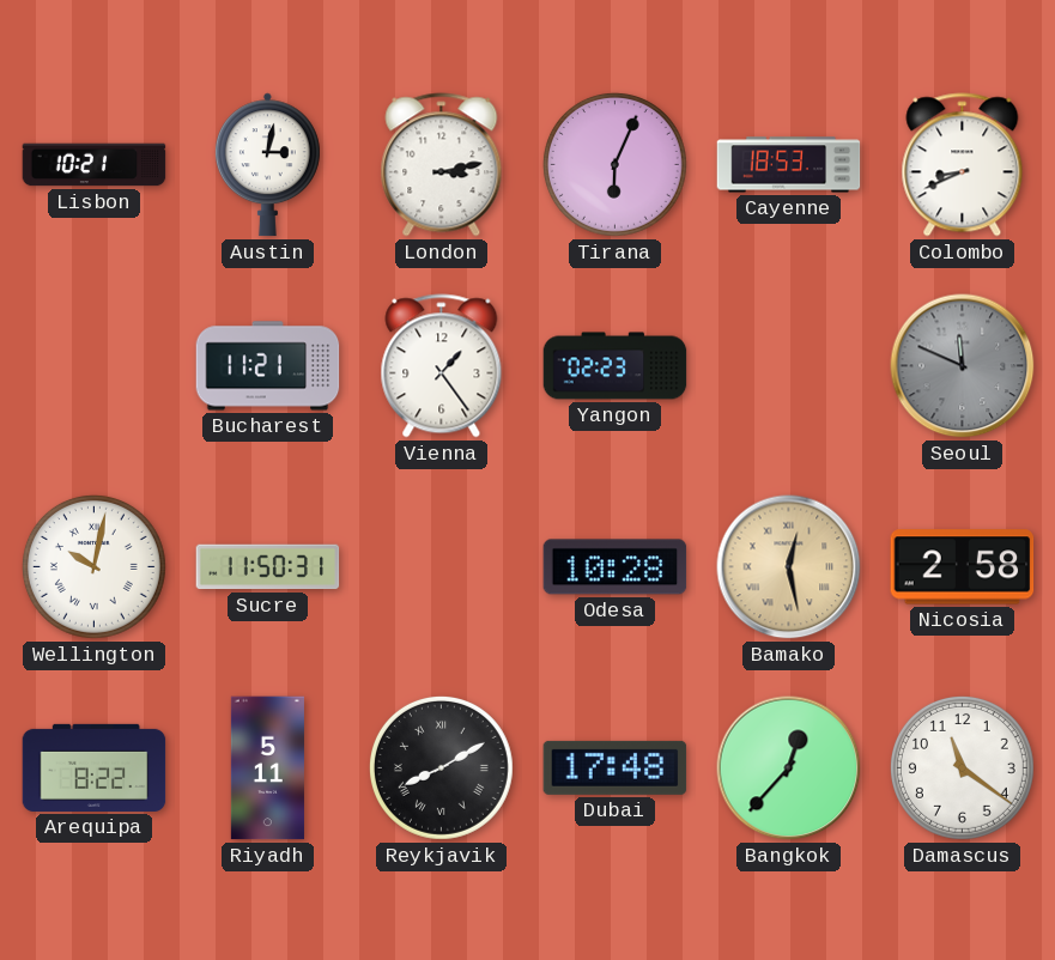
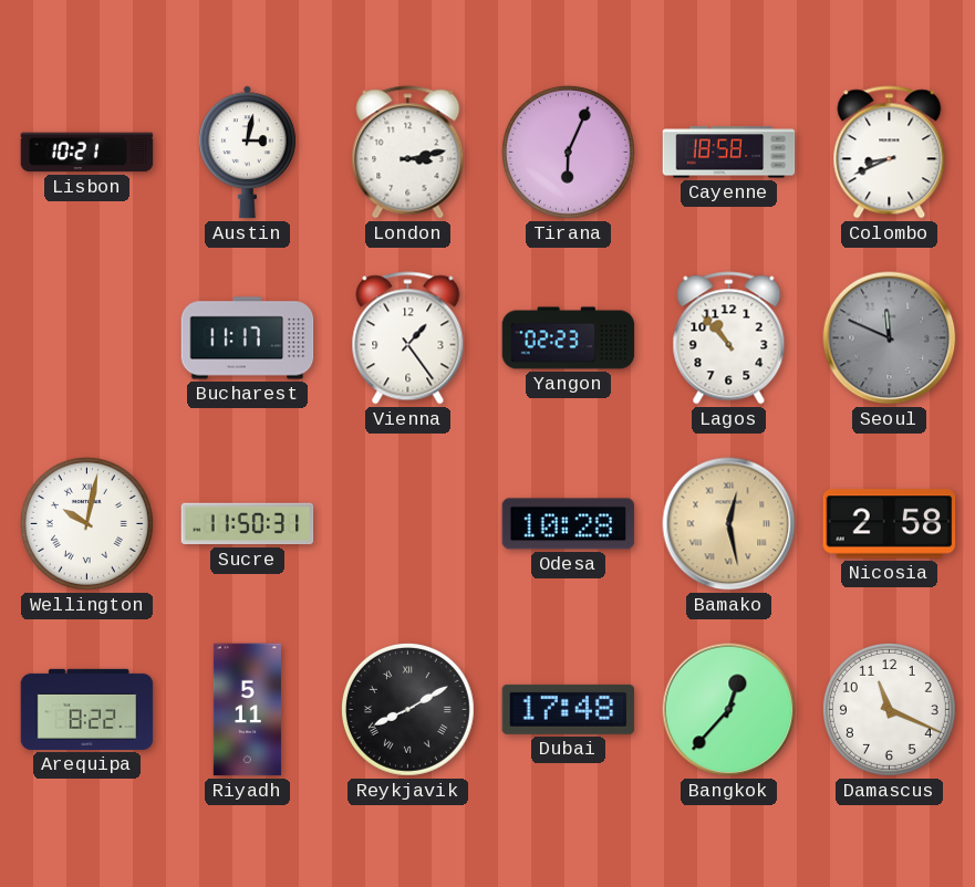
Cayenne: 18:53 -> 18:58
Bucharest: 11:21 -> 11:17
Lagos: none -> 10:53
Damascus: 11:21 -> 11:19
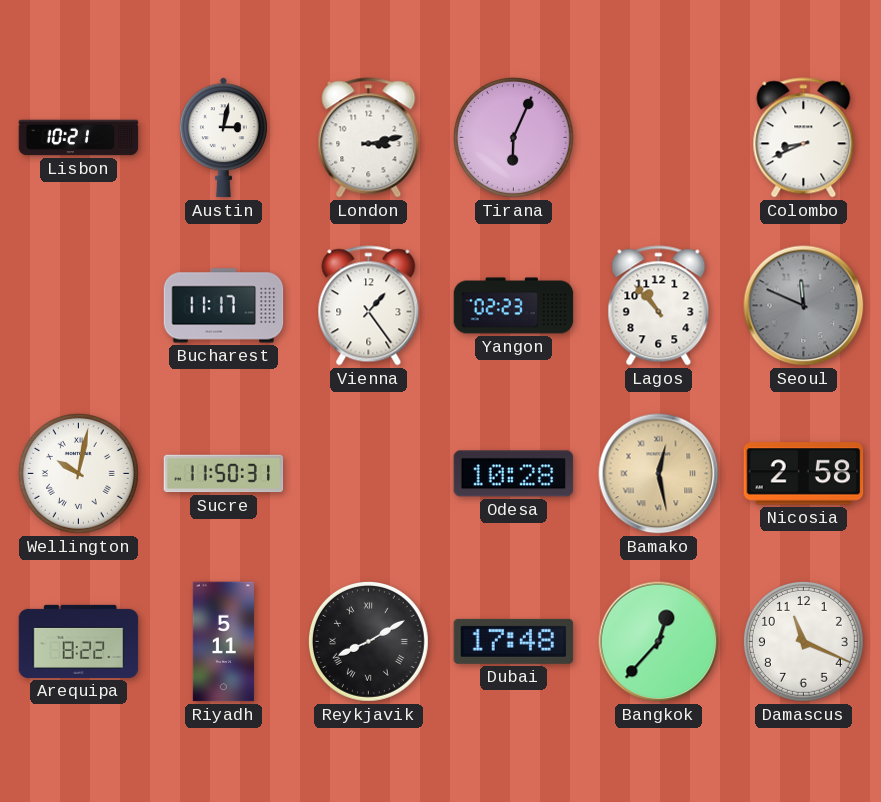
Cayenne: 18:58 -> none
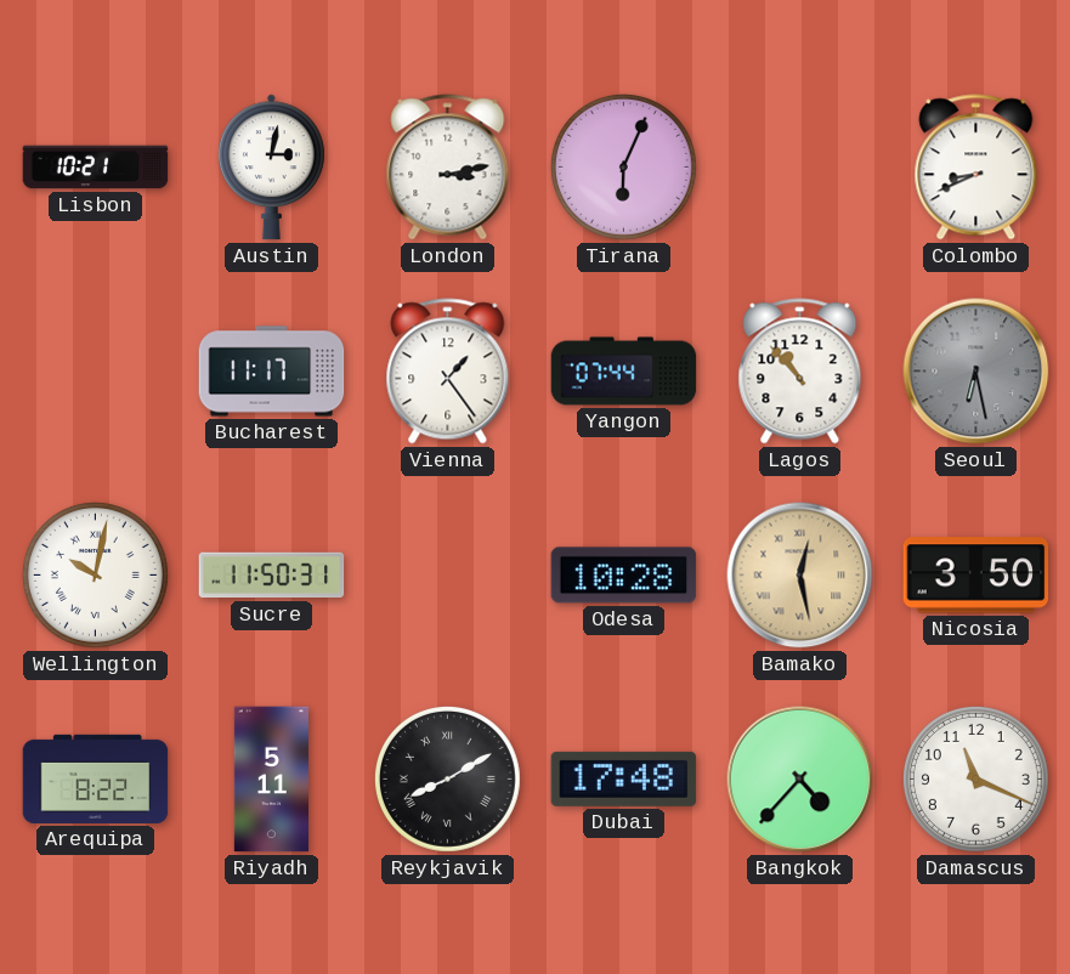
Yangon: 02:23 -> 07:44
Seoul: 11:49 -> 6:28
Nicosia: 2:58 -> 3:50
Bangkok: 12:37 -> 4:37
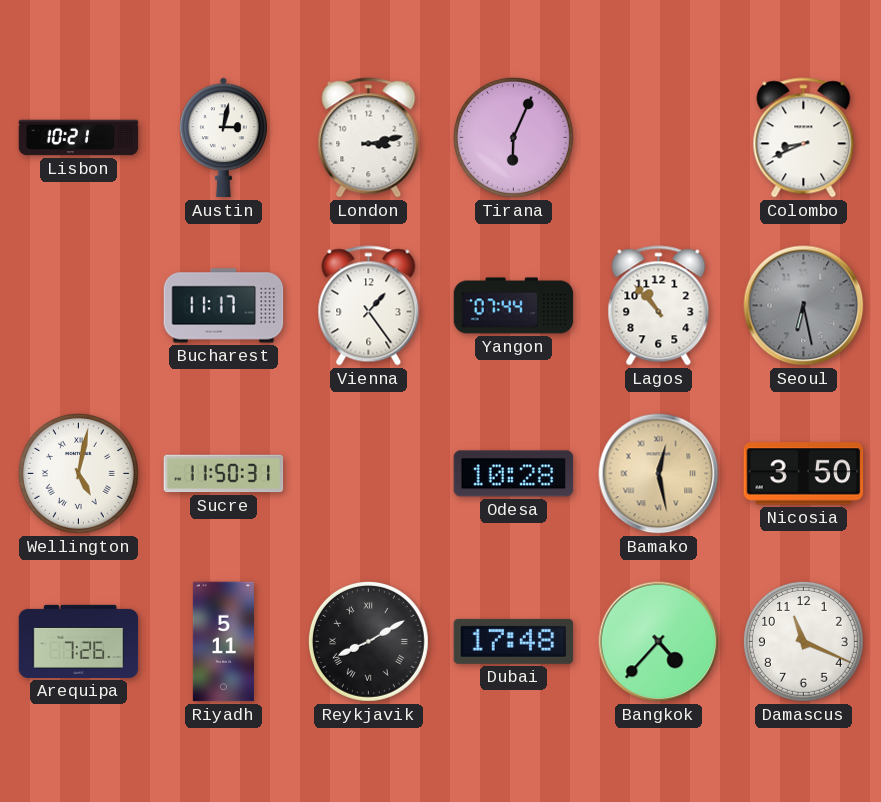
Wellington: 10:02 -> 5:02
Arequipa: 8:22 -> 7:26
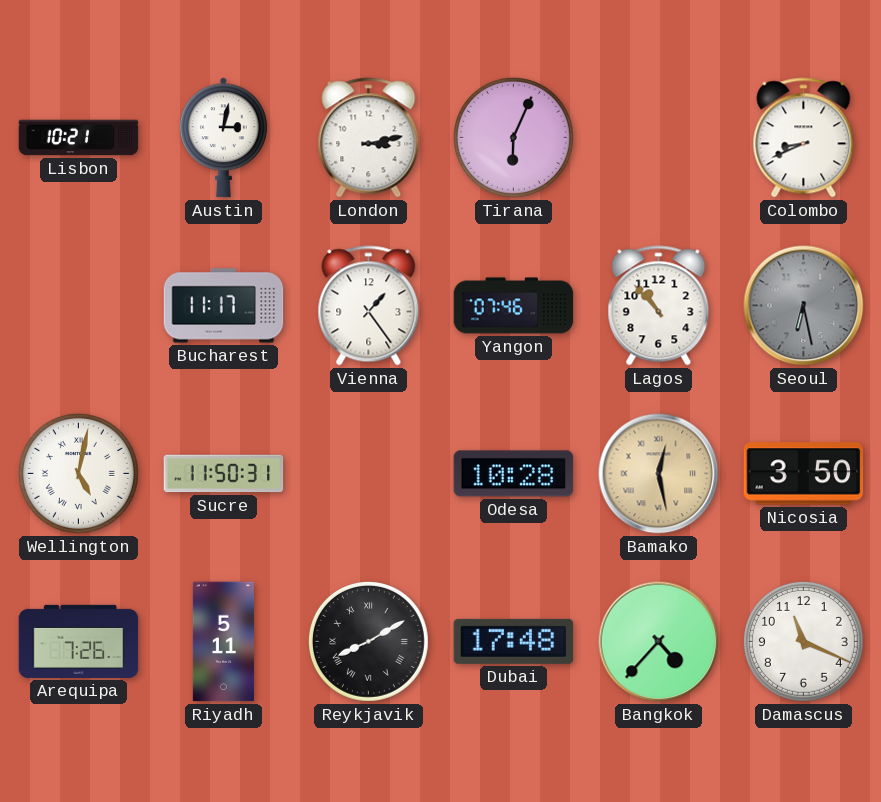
Yangon: 07:44 -> 07:46
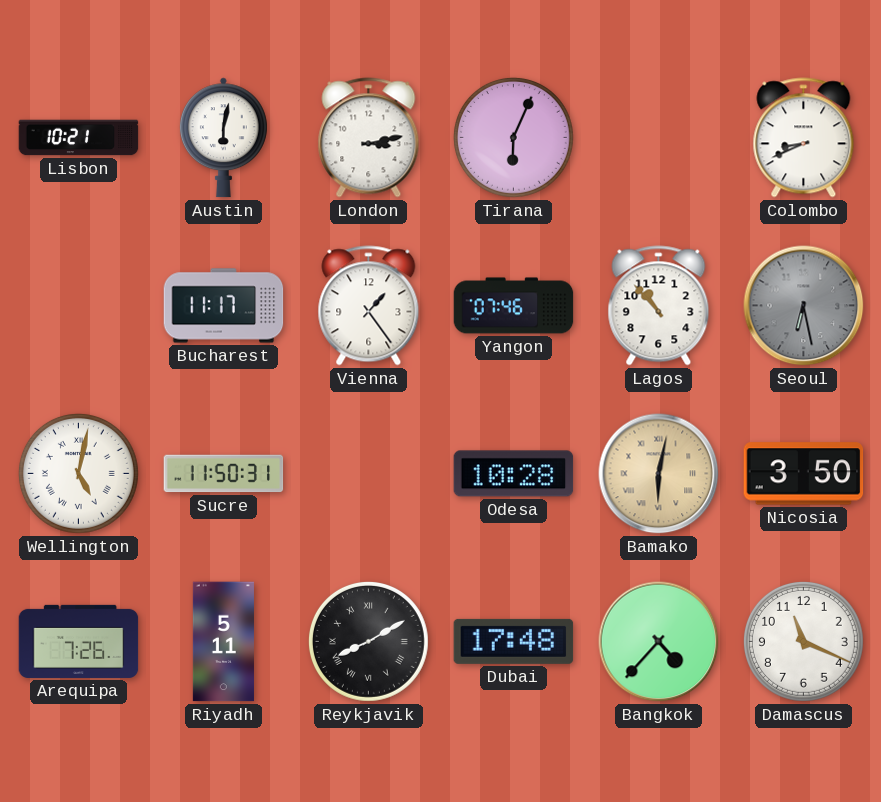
Austin: 3:02 -> 6:02
Bamako: 12:28 -> 6:02
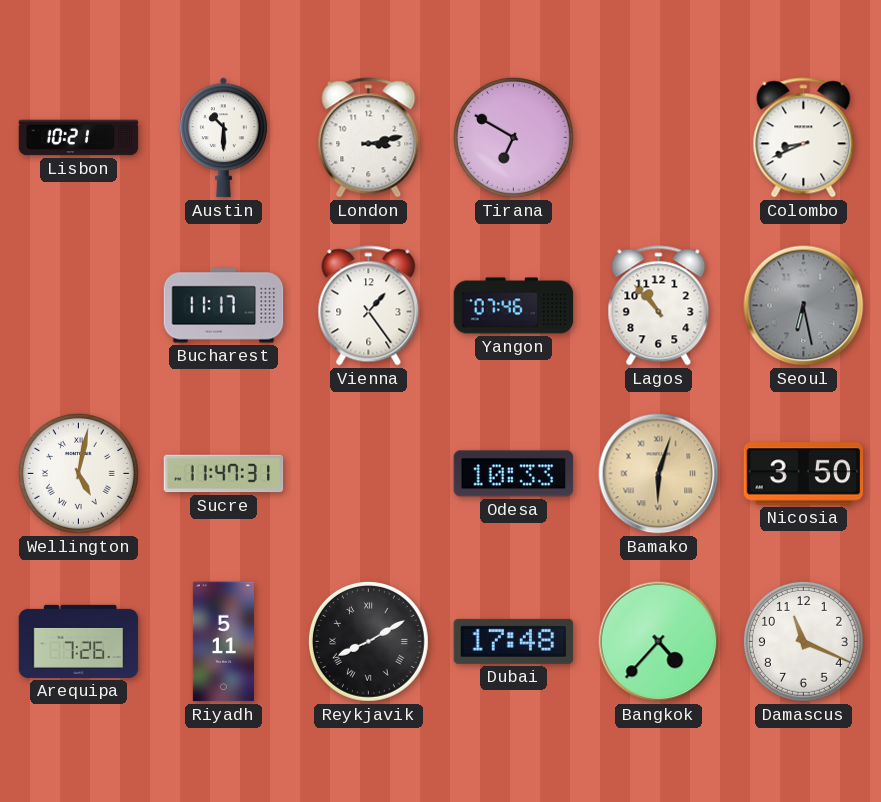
Austin: 6:02 -> 10:30
Tirana: 6:04 -> 6:50
Sucre: 11:50 -> 11:47
Odesa: 10:28 -> 10:33
Bamako: 6:02 -> 6:03
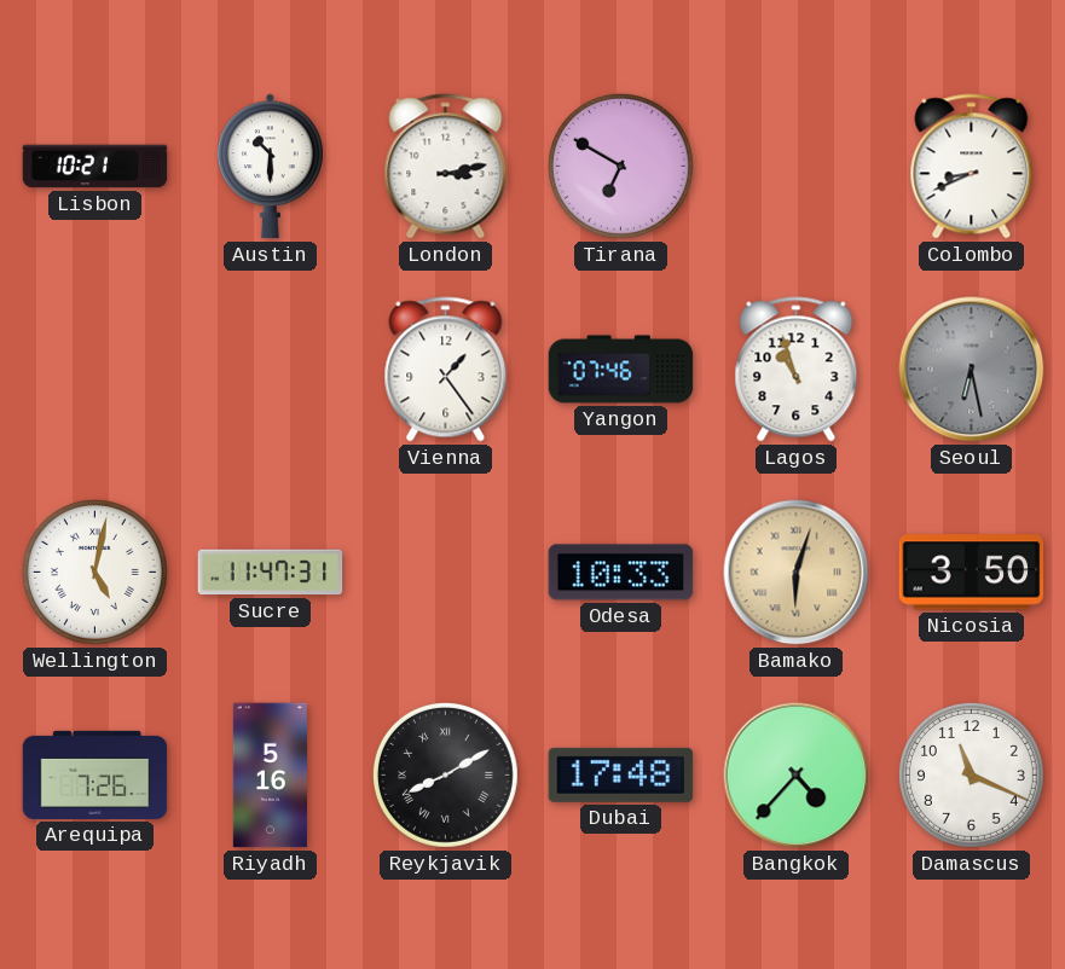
Bucharest: 11:17 -> none
Lagos: 10:53 -> 10:57
Riyadh: 5:11 -> 5:16
